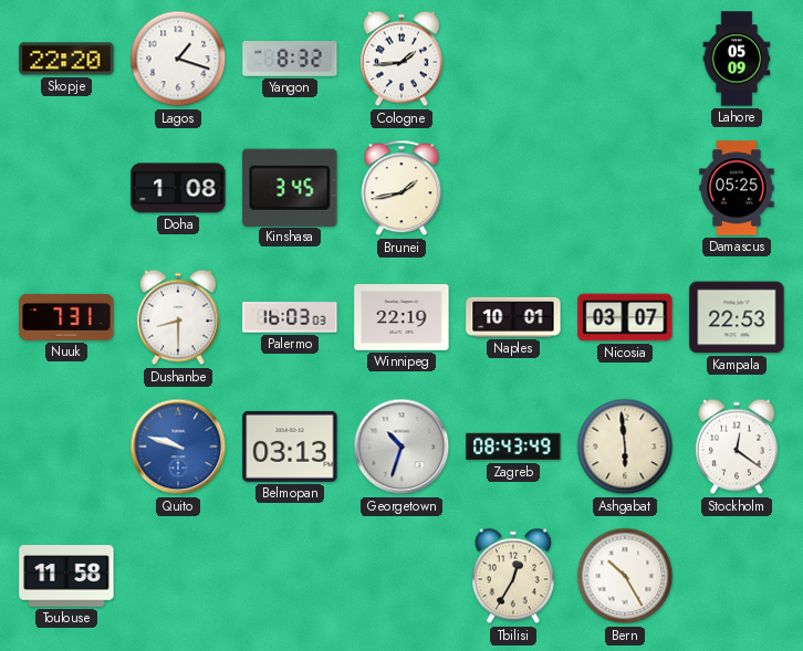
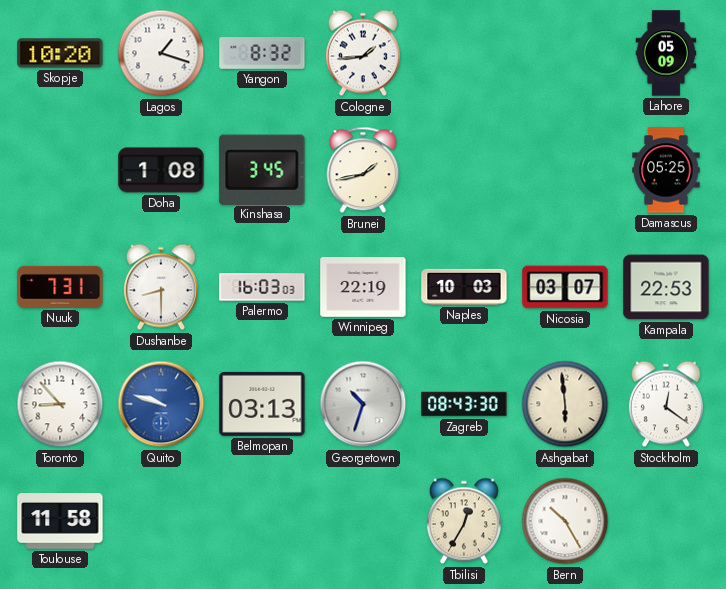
Skopje: 22:20 -> 10:20
Naples: 10:01 -> 10:03
Toronto: none -> 8:53
Zagreb: 08:43:49 -> 08:43:30
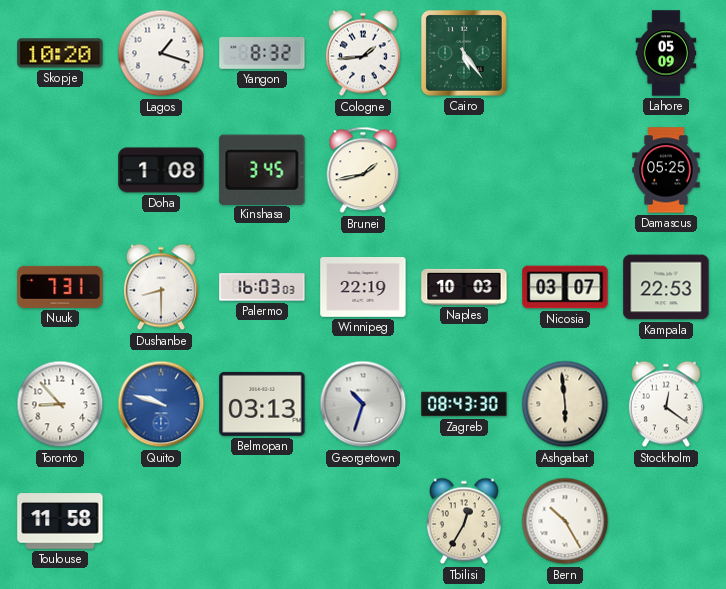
Cairo: none -> 5:24
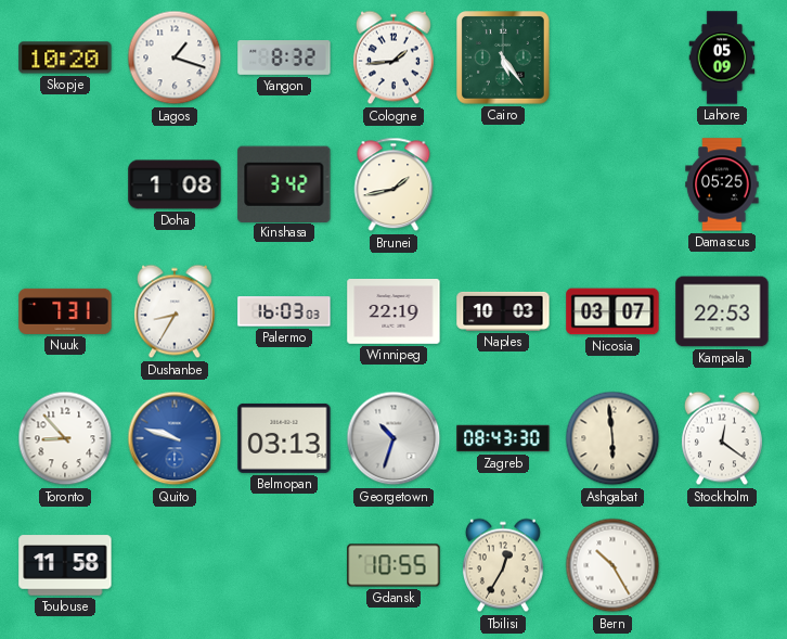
Kinshasa: 3:45 -> 3:42
Dushanbe: 8:30 -> 8:35
Gdansk: none -> 10:55
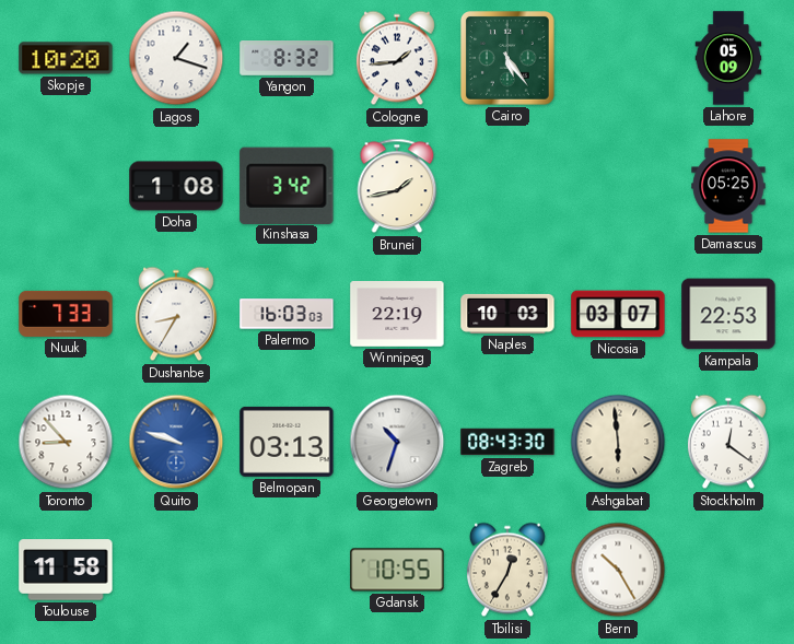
Nuuk: 7:31 -> 7:33
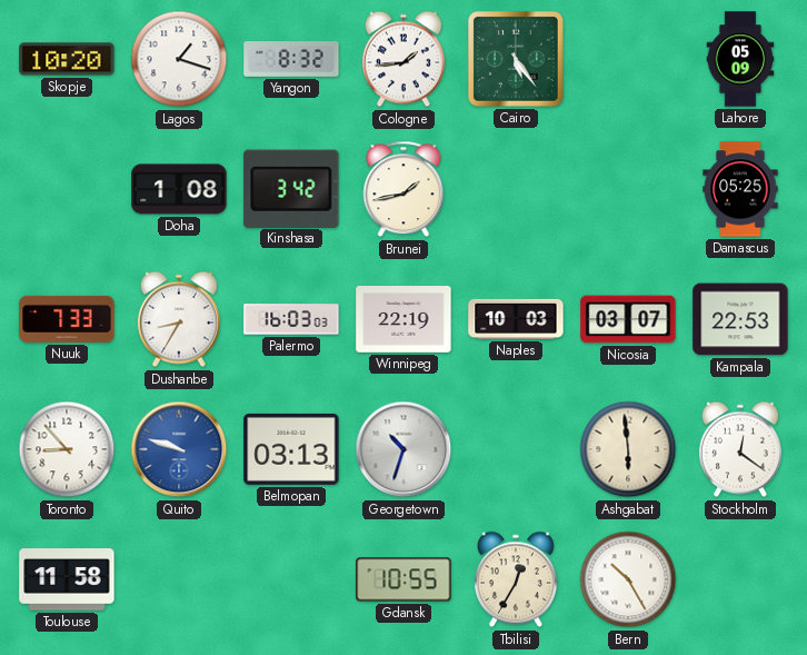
Zagreb: 08:43 -> none
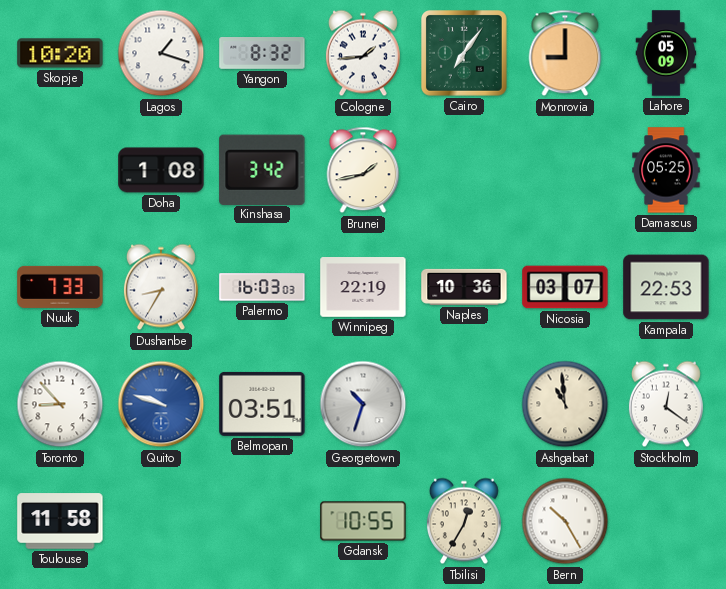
Cairo: 5:24 -> 7:06
Monrovia: none -> 9:00
Naples: 10:03 -> 10:36
Belmopan: 03:13 -> 03:51
Ashgabat: 5:59 -> 10:59
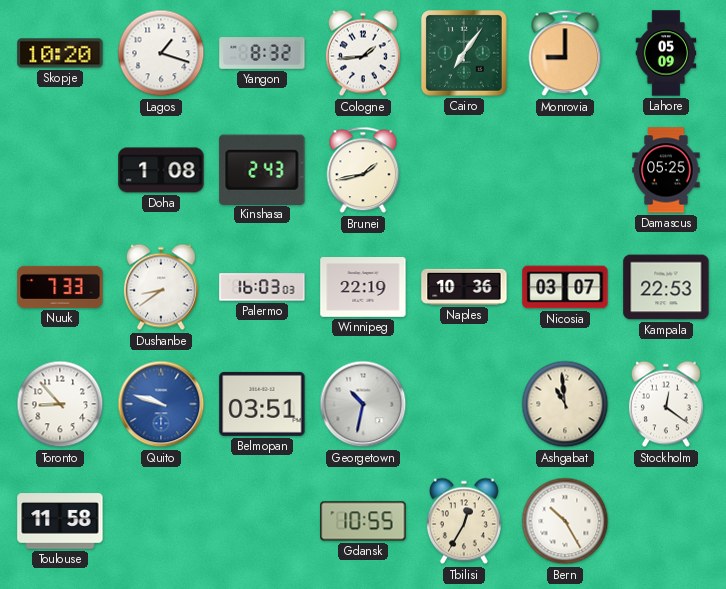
Kinshasa: 3:42 -> 2:43
Dushanbe: 8:35 -> 8:39
Georgetown: 10:33 -> 10:32
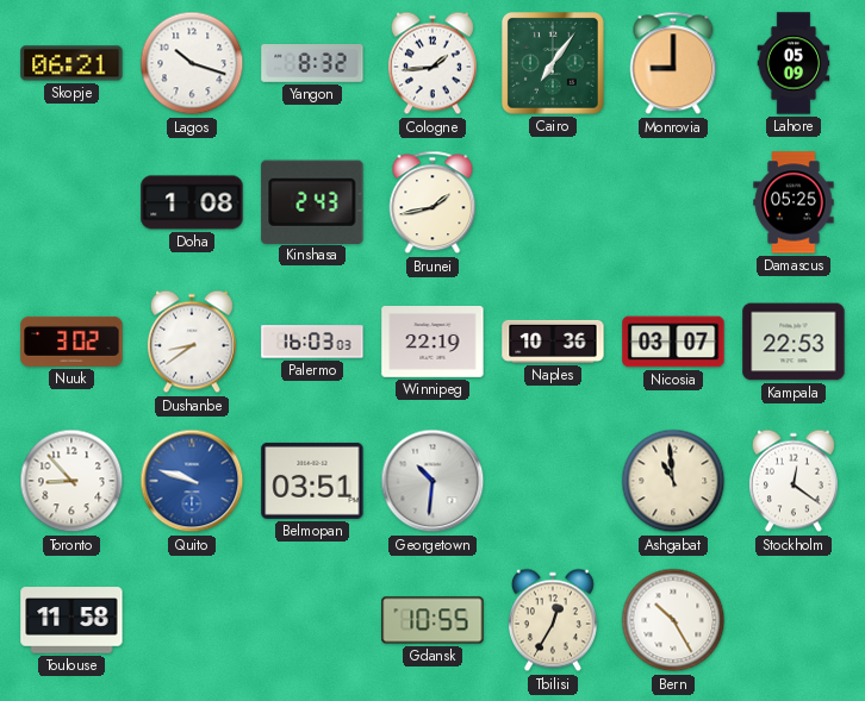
Skopje: 10:20 -> 06:21
Lagos: 1:18 -> 10:18
Nuuk: 7:33 -> 3:02
Georgetown: 10:32 -> 10:31
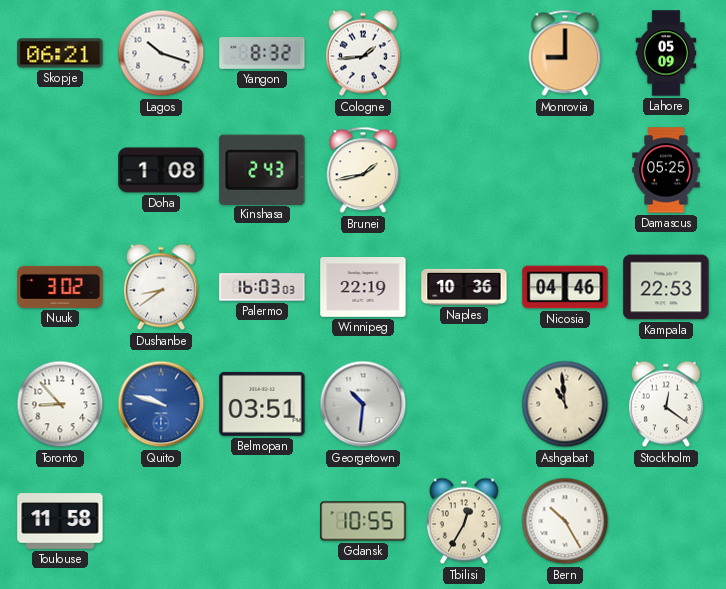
Cairo: 7:06 -> none
Nicosia: 03:07 -> 04:46
